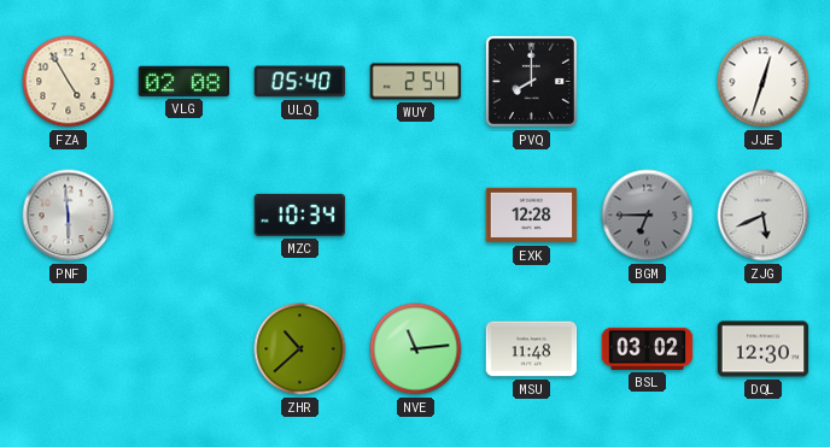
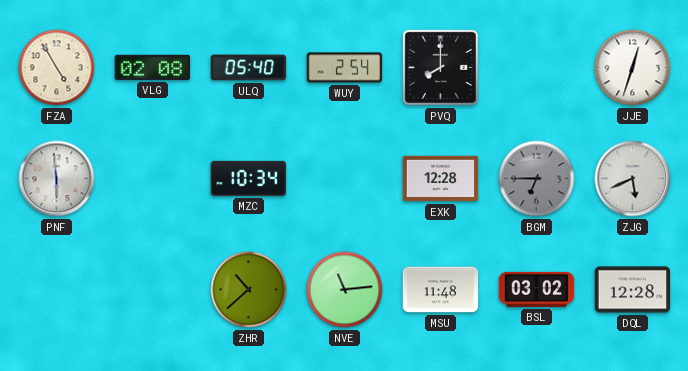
DQL: 12:30 -> 12:28
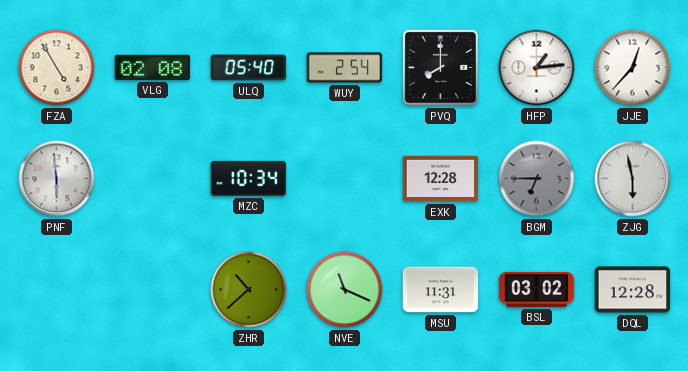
HFP: none -> 1:14
JJE: 12:33 -> 12:37
ZJG: 5:41 -> 5:58
NVE: 11:14 -> 11:19
MSU: 11:48 -> 11:31
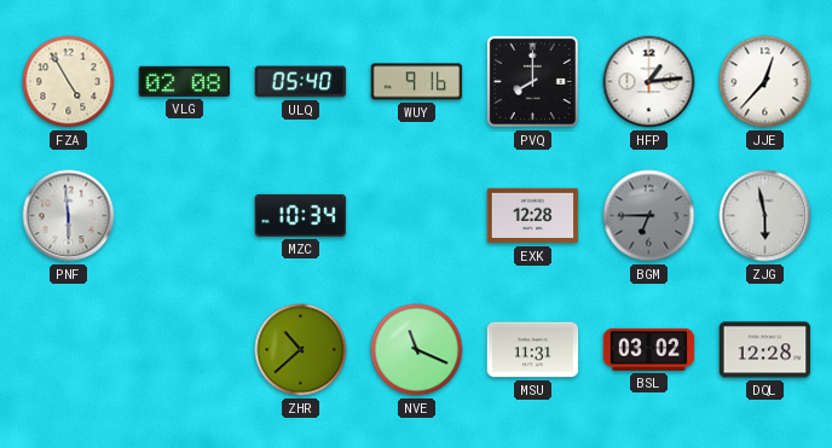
WUY: 2:54 -> 9:16
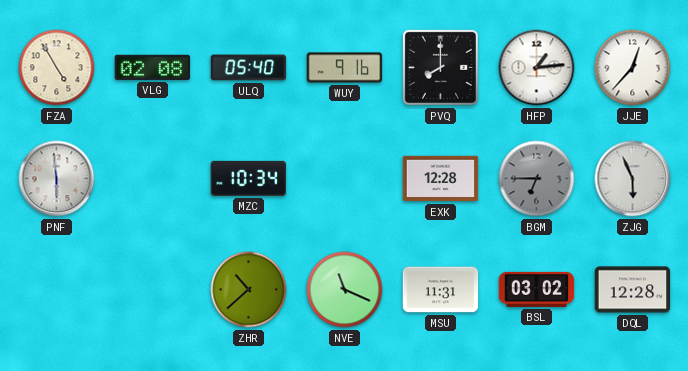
ZJG: 5:58 -> 5:56
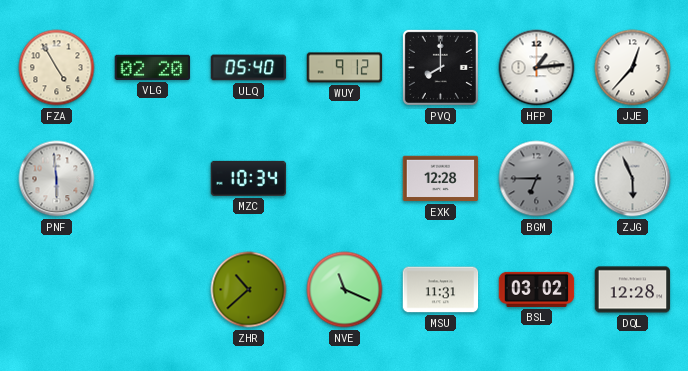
VLG: 02:08 -> 02:20
WUY: 9:16 -> 9:12
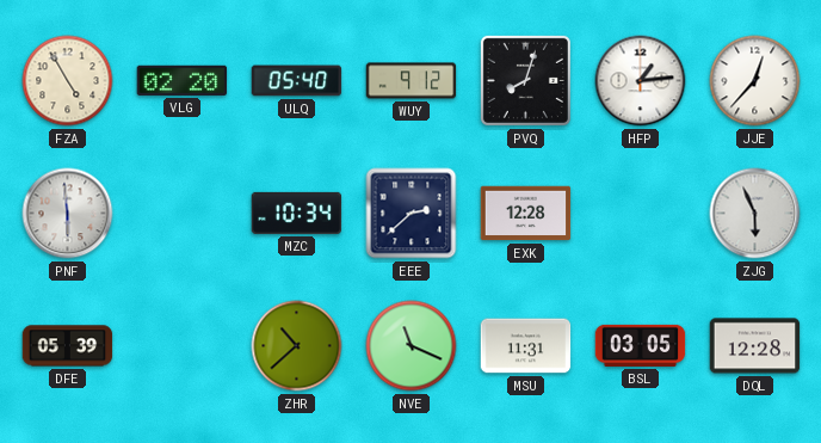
PVQ: 8:00 -> 8:03
EEE: none -> 2:38
BGM: 6:45 -> none
DFE: none -> 05:39
BSL: 03:02 -> 03:05
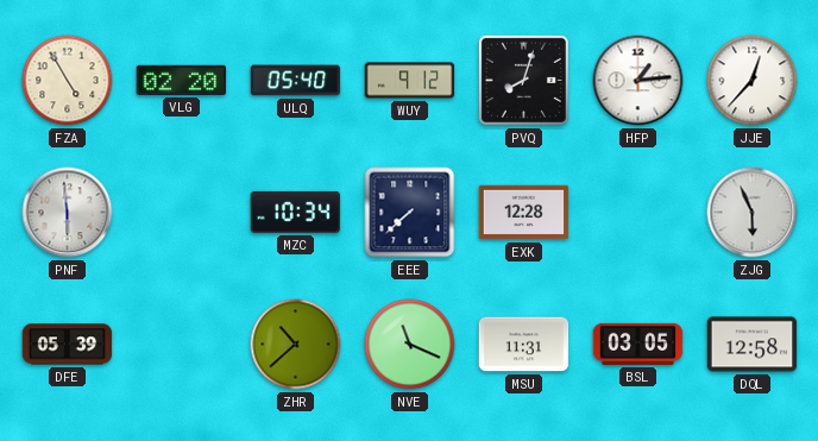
EEE: 2:38 -> 7:38
DQL: 12:28 -> 12:58
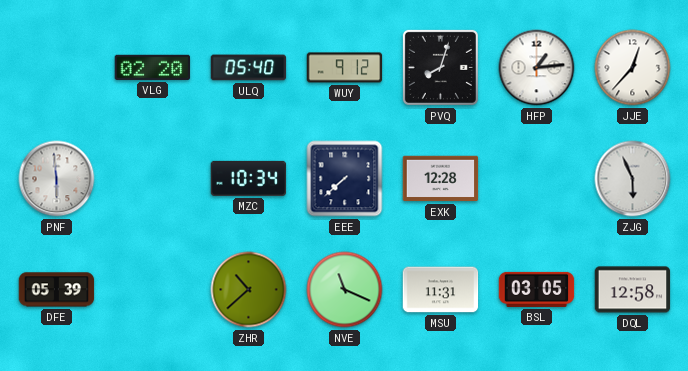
FZA: 4:55 -> none
